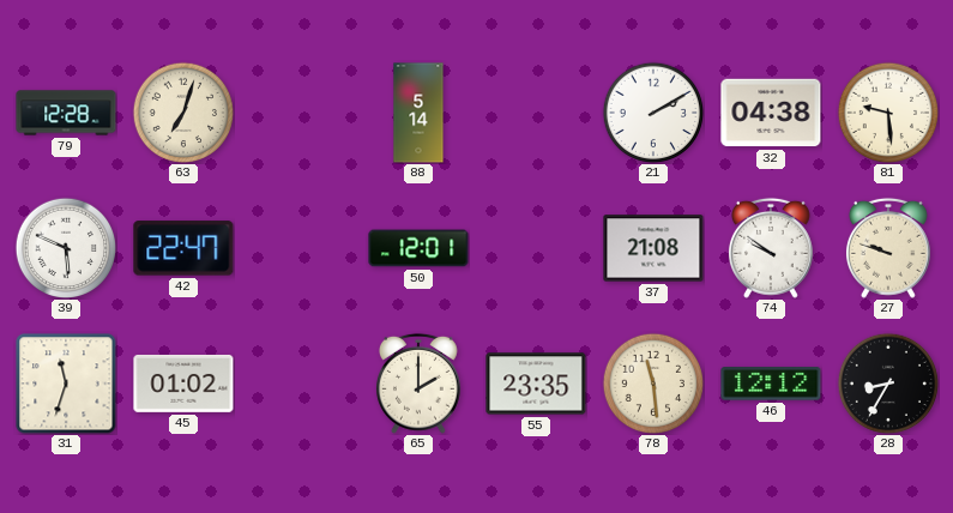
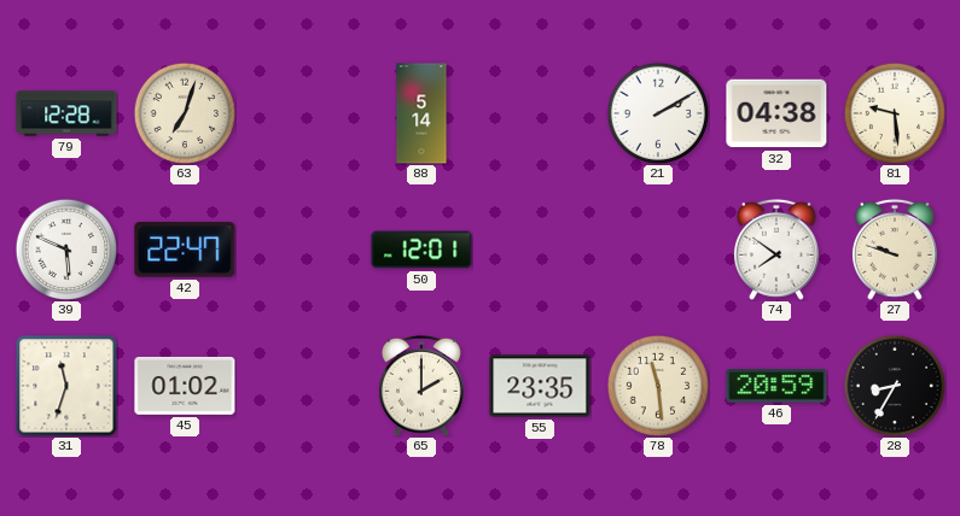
37: 21:08 -> none
74: 9:51 -> 7:51
46: 12:12 -> 20:59
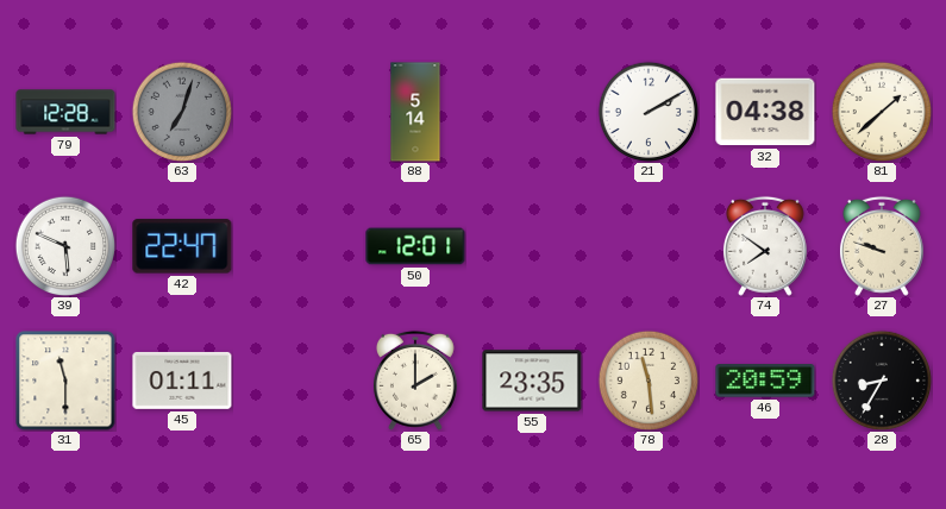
63 dial: cream -> grey
81: 9:29 -> 1:38
31: 11:33 -> 11:30
45: 01:02 -> 01:11
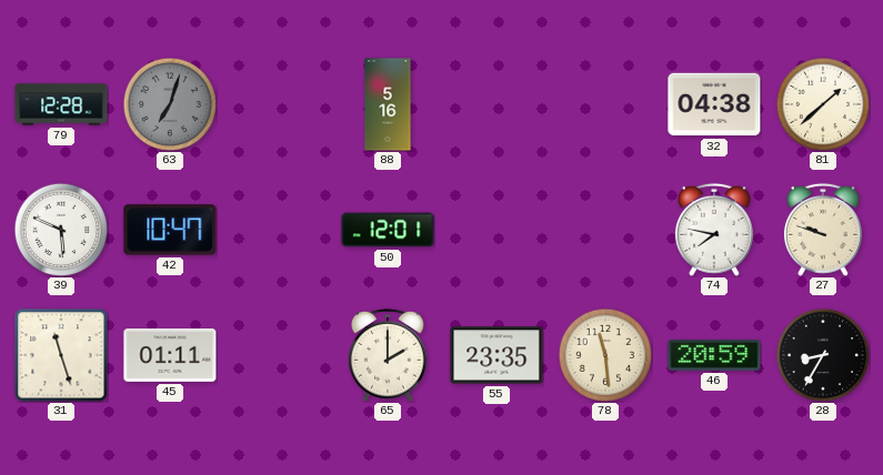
88: 5:14 -> 5:16
21: 2:10 -> none
42: 22:47 -> 10:47
74: 7:51 -> 7:47
31: 11:30 -> 11:27
